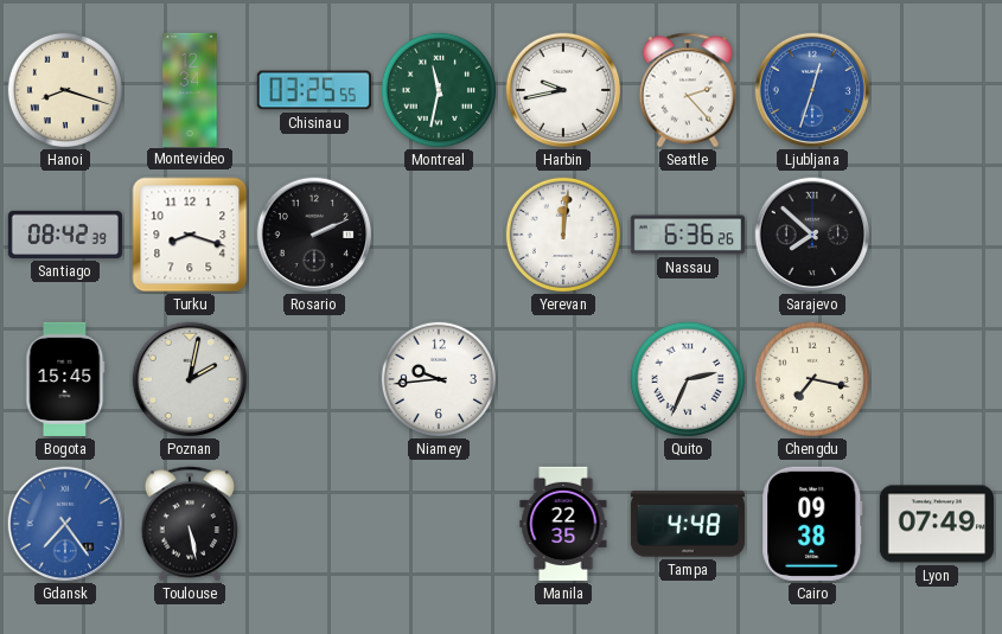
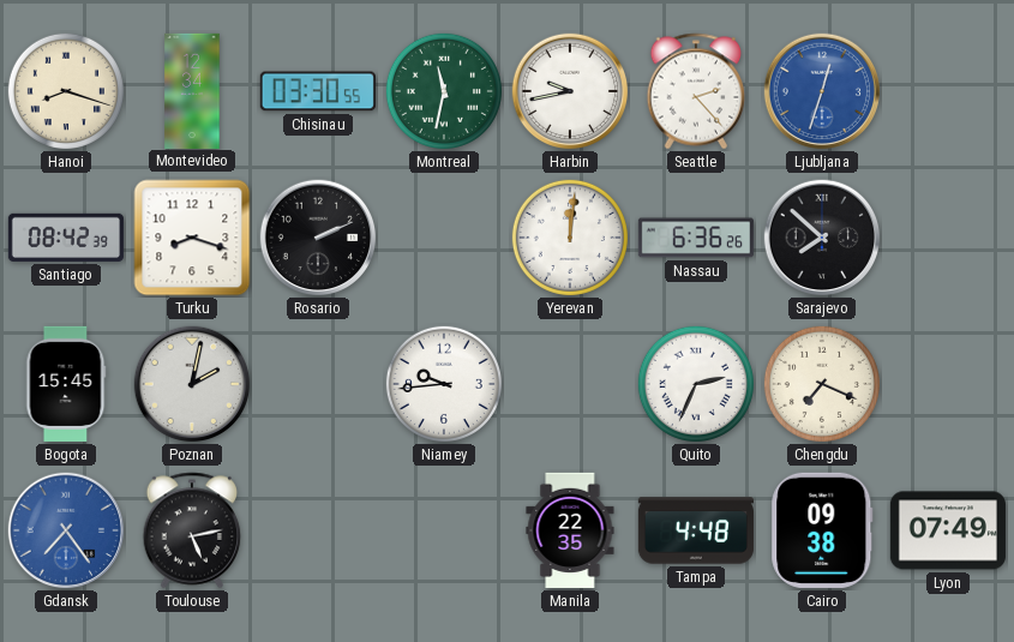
Chisinau: 03:25 -> 03:30
Chengdu: 7:17 -> 7:19
Toulouse: 5:28 -> 5:13
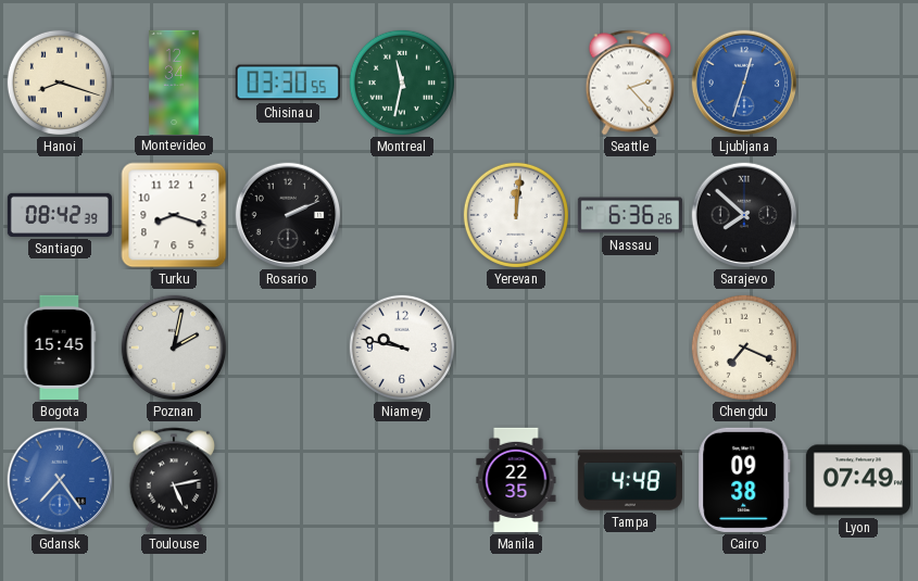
Harbin: 9:43 -> none
Niamey: 9:44 -> 9:47
Quito: 2:34 -> none
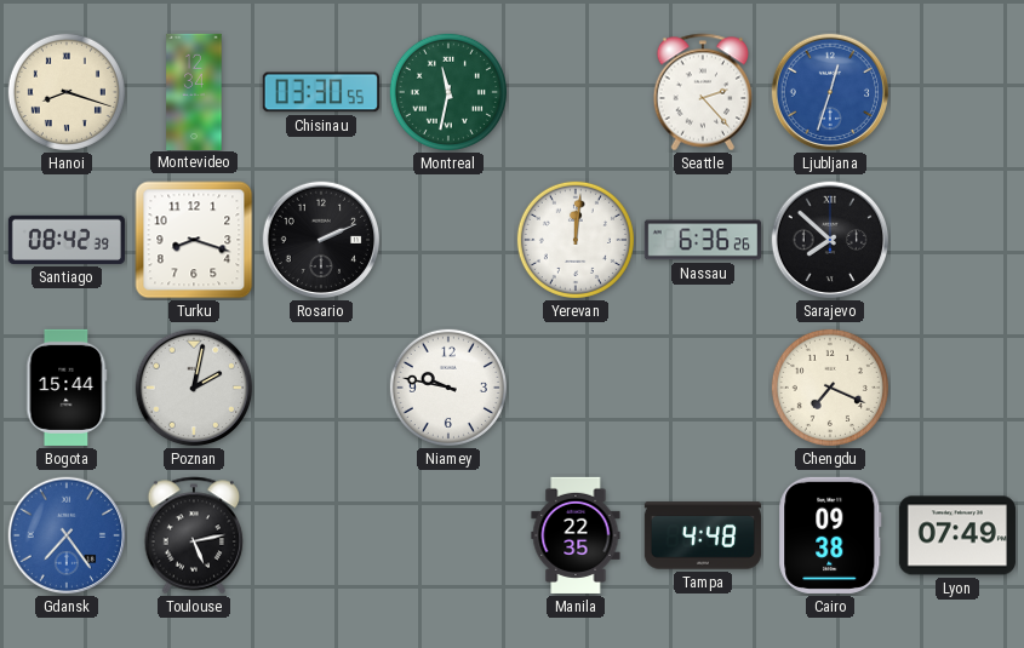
Bogota: 15:45 -> 15:44
